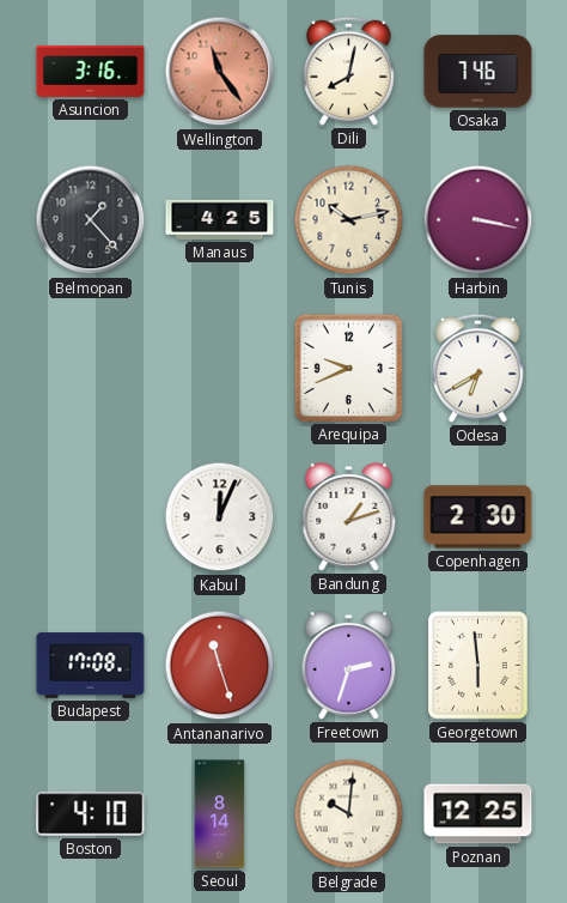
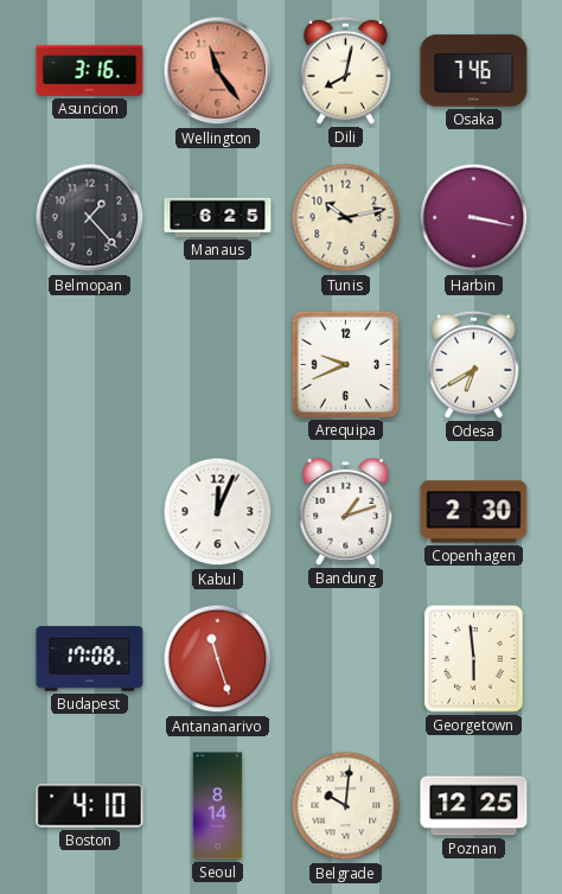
Manaus: 4:25 -> 6:25
Freetown: 2:33 -> none
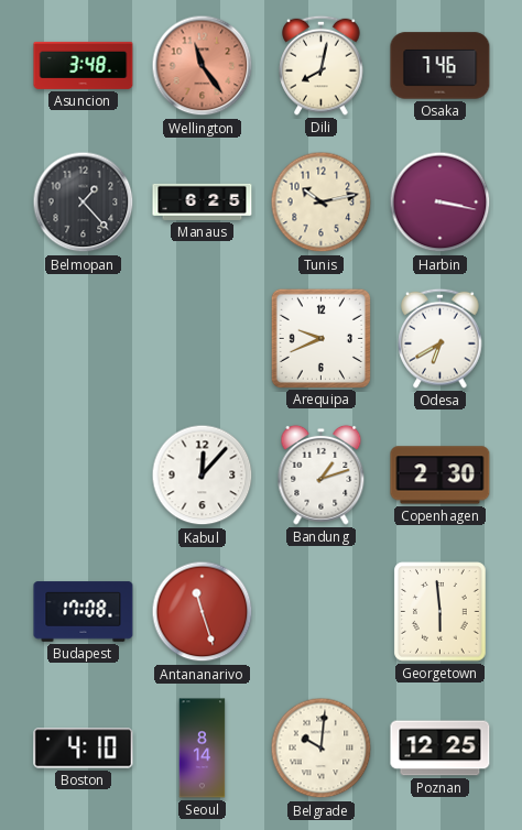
Asuncion: 3:16 -> 3:48
Kabul: 12:04 -> 12:07
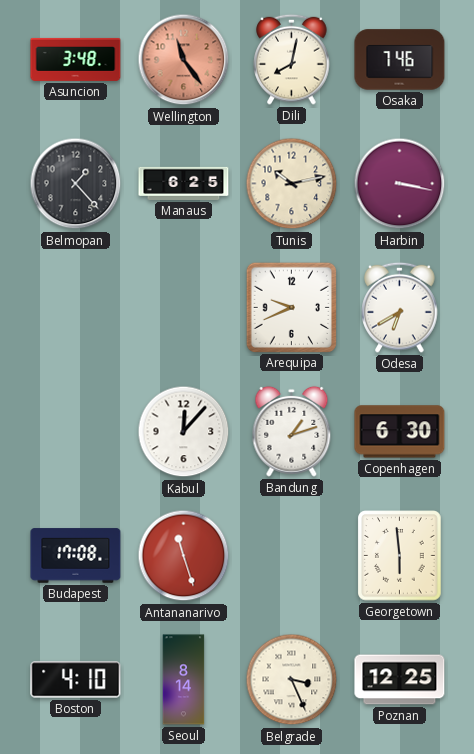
Copenhagen: 2:30 -> 6:30
Belgrade: 10:01 -> 3:26
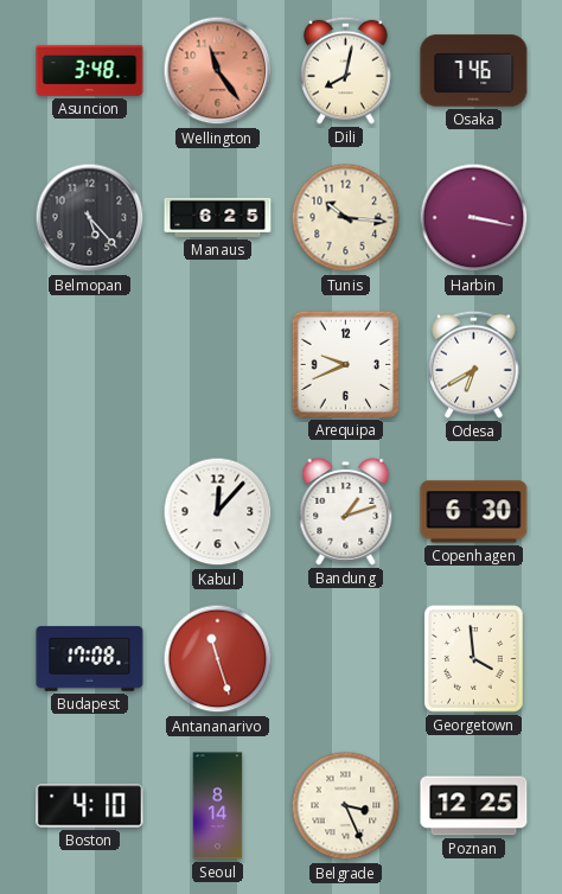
Belmopan: 1:23 -> 5:23
Tunis: 10:13 -> 10:16
Georgetown: 5:59 -> 3:59
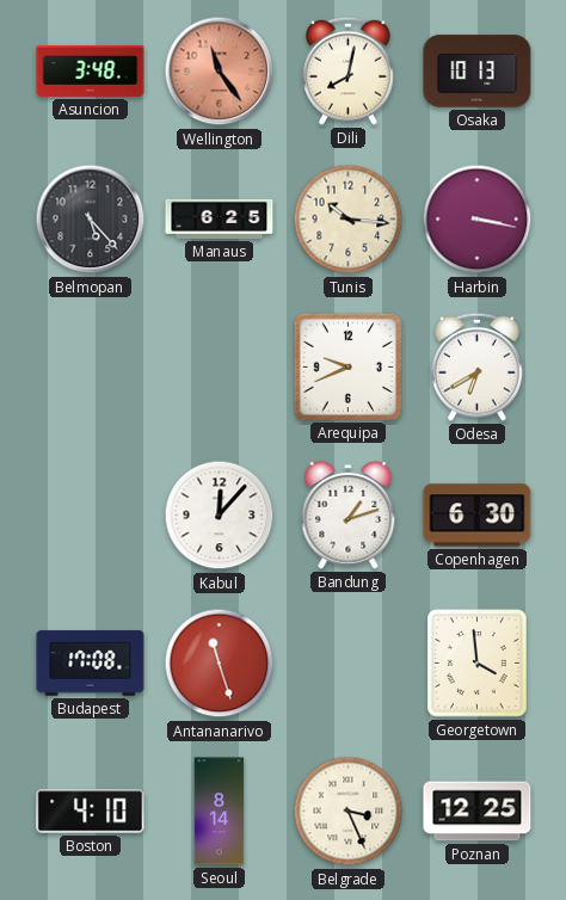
Osaka: 7:46 -> 10:13
